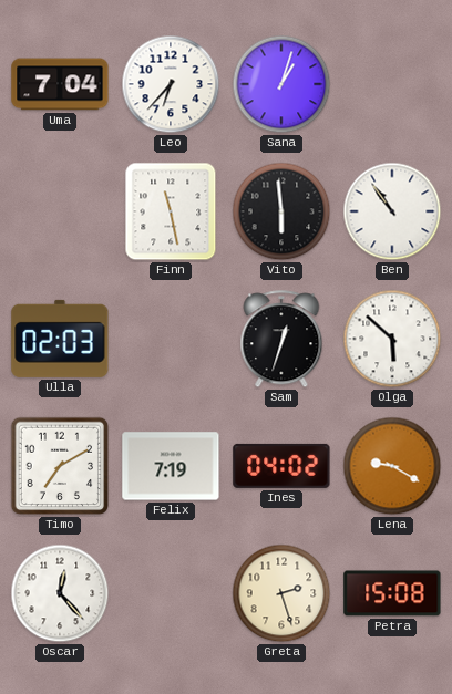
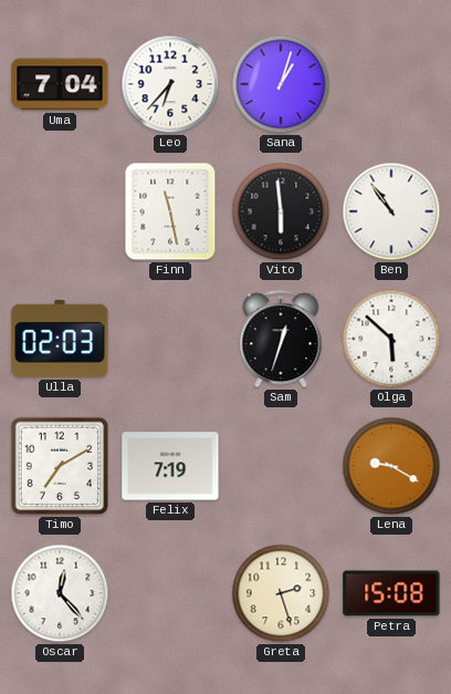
Ines: 04:02 -> none
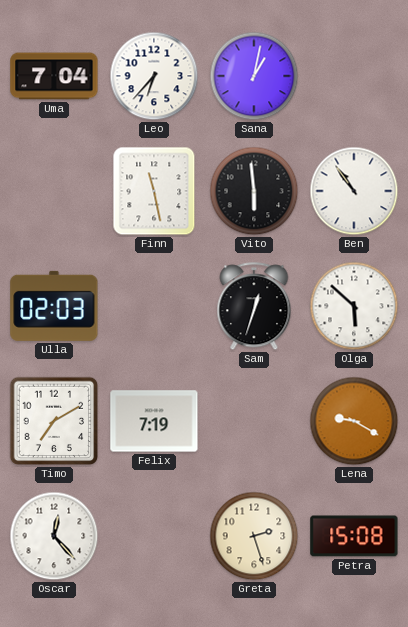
Sana: 1:03 -> 1:02
